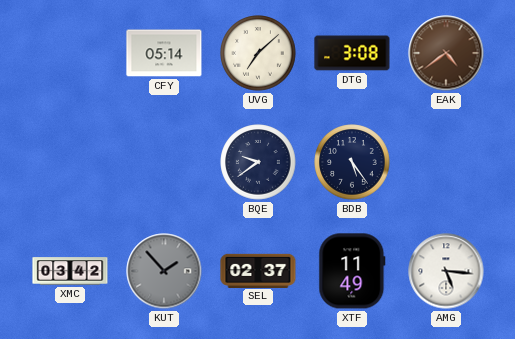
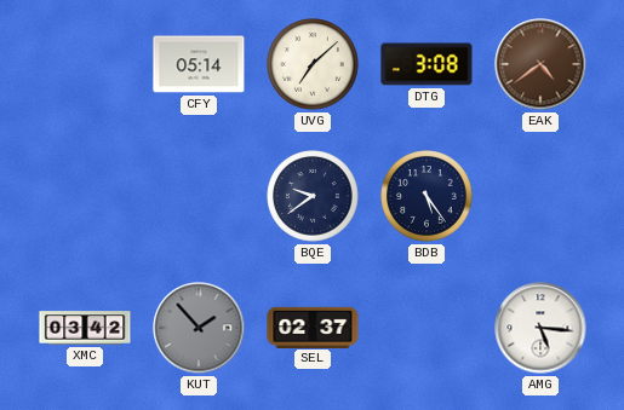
XTF: 11:49 -> none
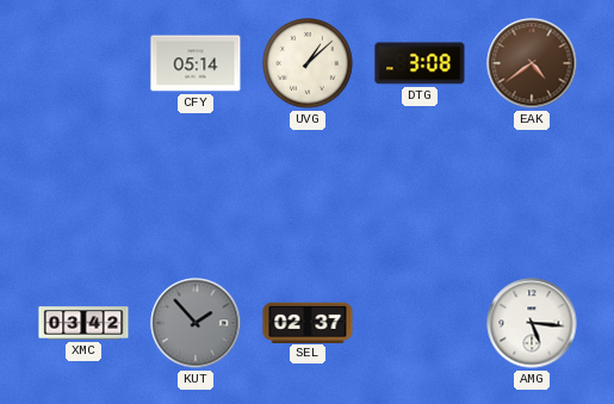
UVG: 7:08 -> 1:08
BQE: 9:39 -> none
BDB: 5:24 -> none
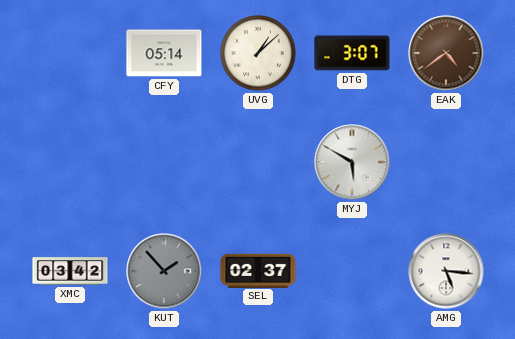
DTG: 3:08 -> 3:07
MYJ: none -> 5:50
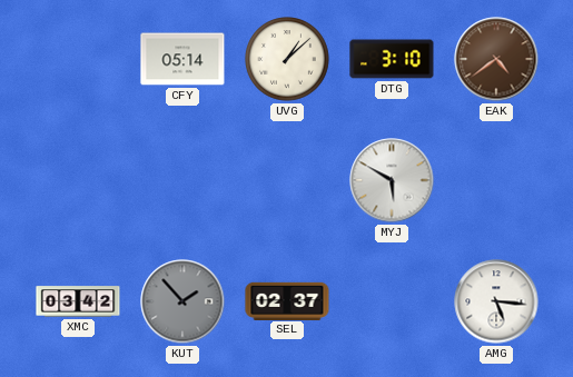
DTG: 3:07 -> 3:10
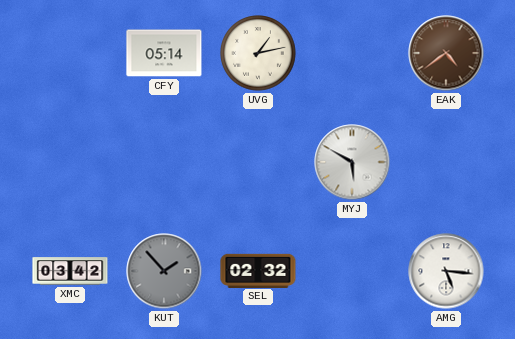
UVG: 1:08 -> 1:13
DTG: 3:10 -> none
SEL: 02:37 -> 02:32
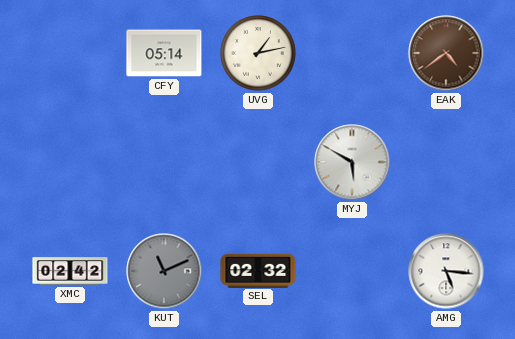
XMC: 03:42 -> 02:42
KUT: 1:53 -> 11:11
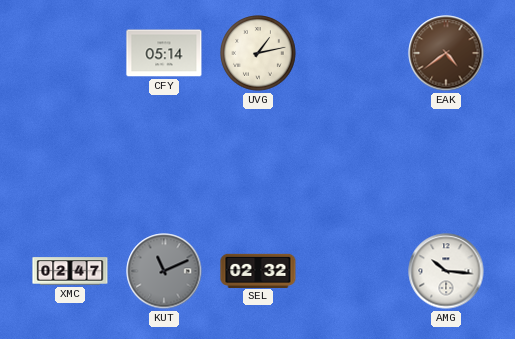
MYJ: 5:50 -> none
XMC: 02:42 -> 02:47
AMG: 5:16 -> 10:16
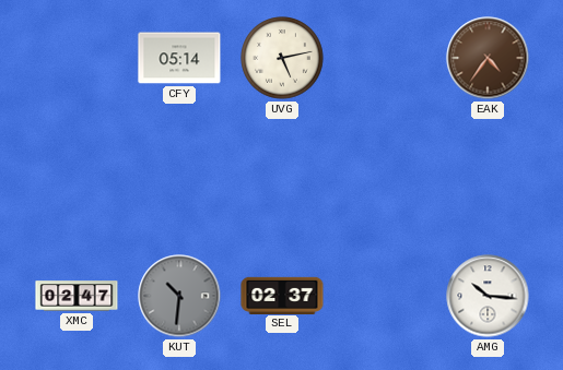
UVG: 1:13 -> 5:13
EAK: 4:39 -> 4:36
KUT: 11:11 -> 10:31
SEL: 02:32 -> 02:37
